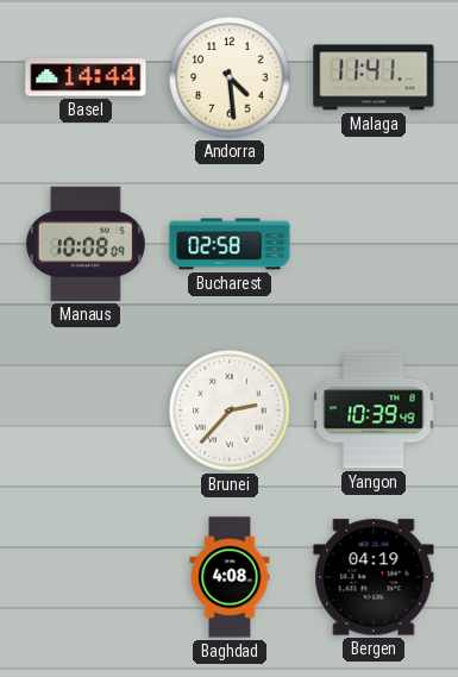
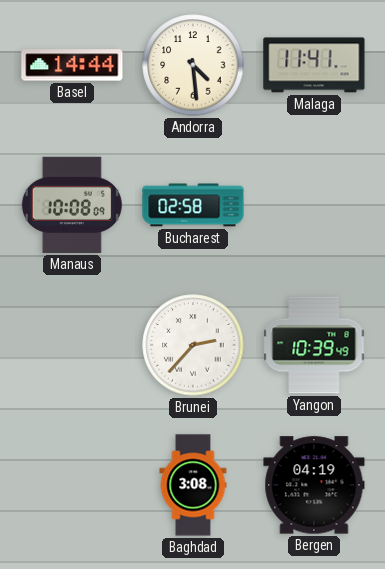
Baghdad: 4:08 -> 3:08
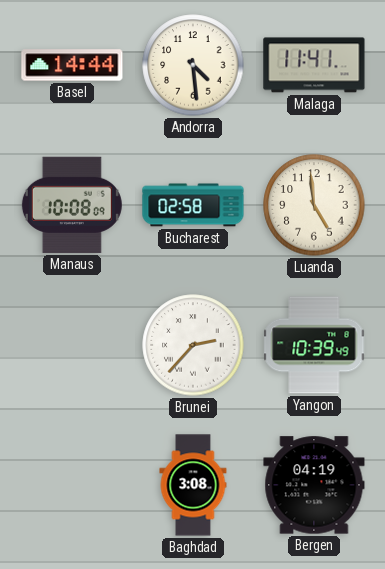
Luanda: none -> 4:59
